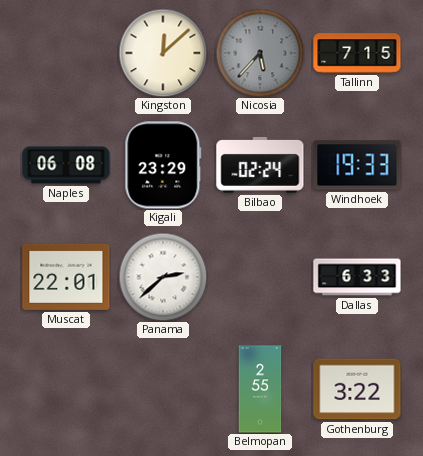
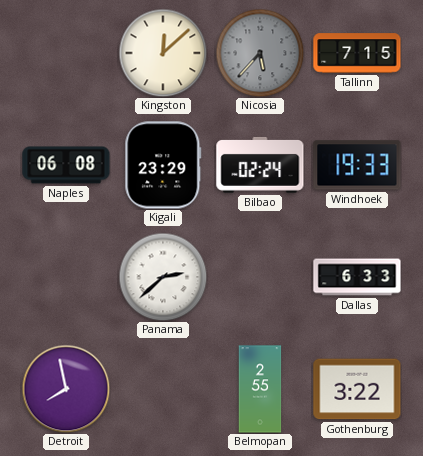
Muscat: 22:01 -> none
Detroit: none -> 7:58
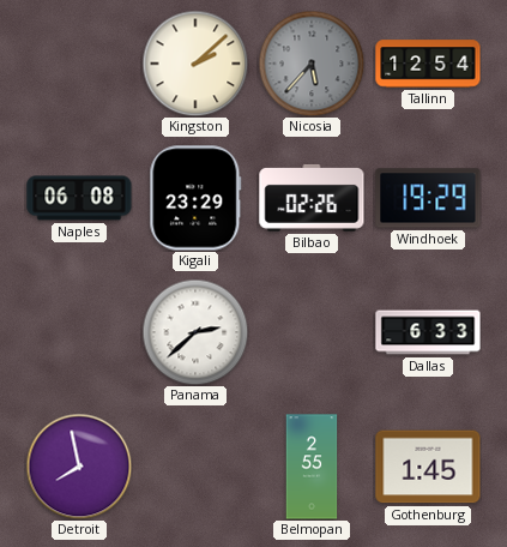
Kingston: 12:08 -> 2:08
Tallinn: 7:15 -> 12:54
Bilbao: 02:24 -> 02:26
Windhoek: 19:33 -> 19:29
Gothenburg: 3:22 -> 1:45
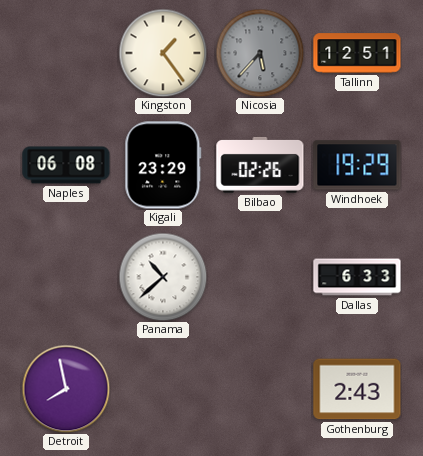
Kingston: 2:08 -> 1:24
Tallinn: 12:54 -> 12:51
Panama: 2:38 -> 10:38
Belmopan: 2:55 -> none
Gothenburg: 1:45 -> 2:43
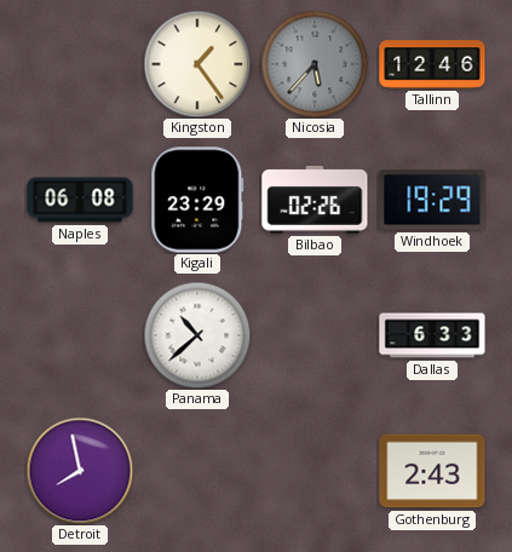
Tallinn: 12:51 -> 12:46
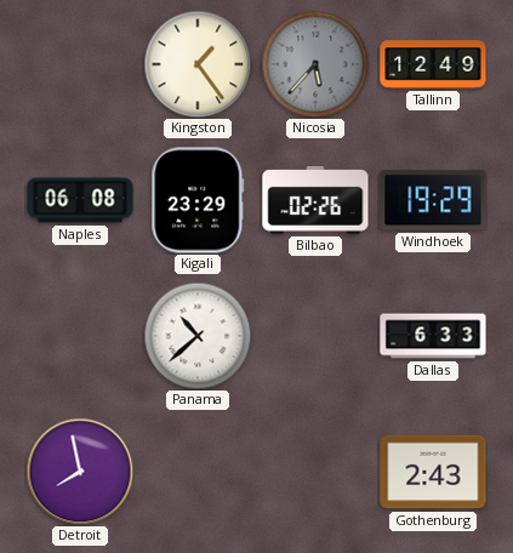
Tallinn: 12:46 -> 12:49
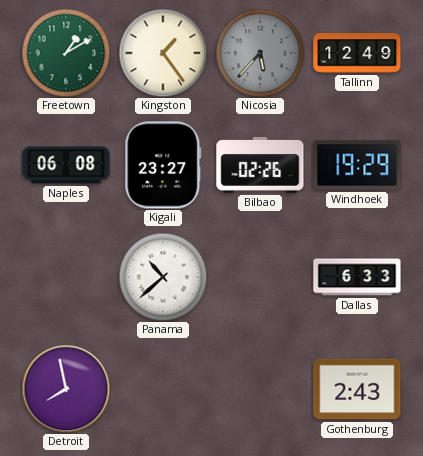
Freetown: none -> 1:10
Kigali: 23:29 -> 23:27
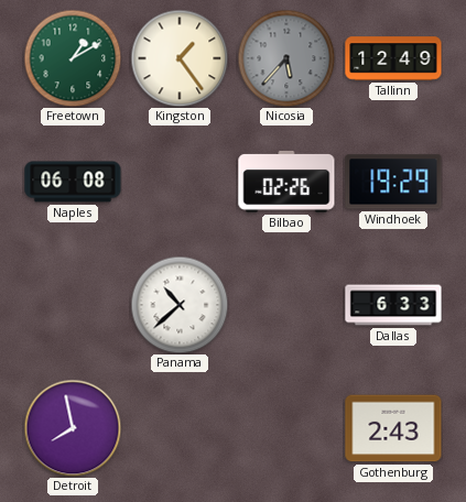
Kigali: 23:27 -> none
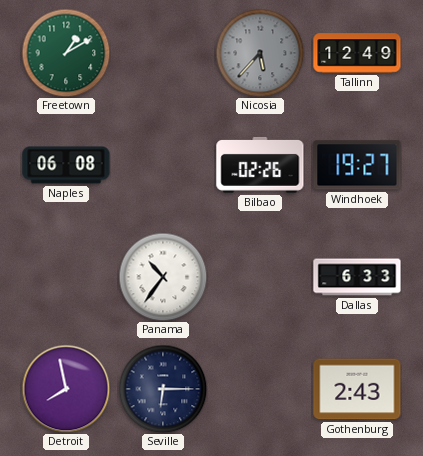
Kingston: 1:24 -> none
Windhoek: 19:29 -> 19:27
Panama: 10:38 -> 10:36
Seville: none -> 6:15
